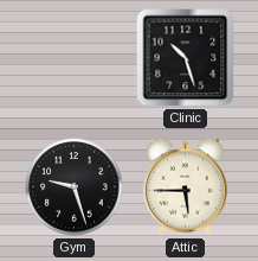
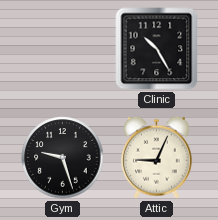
Clinic: 10:27 -> 10:25
Attic: 5:45 -> 9:04
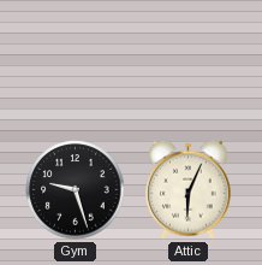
Clinic: 10:25 -> none
Attic: 9:04 -> 6:04
